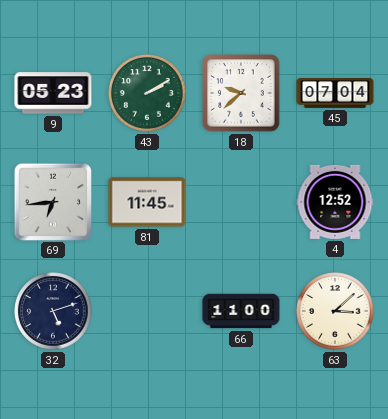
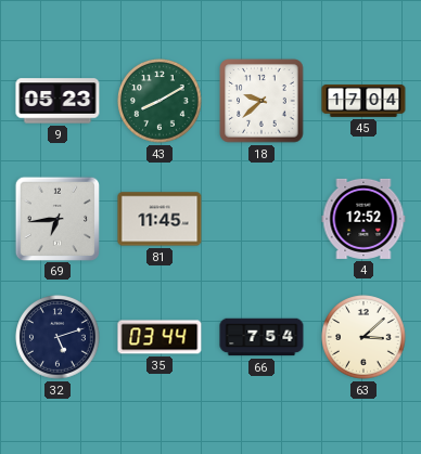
43: 2:10 -> 8:10
45: 07:04 -> 17:04
35: none -> 03:44
66: 11:00 -> 7:54
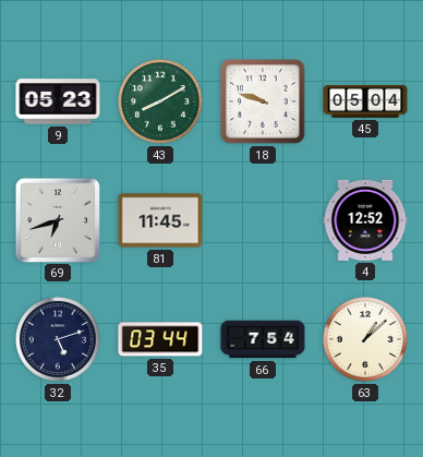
18: 9:38 -> 9:48
45: 17:04 -> 05:04
69: 6:44 -> 6:42
63: 3:08 -> 1:08
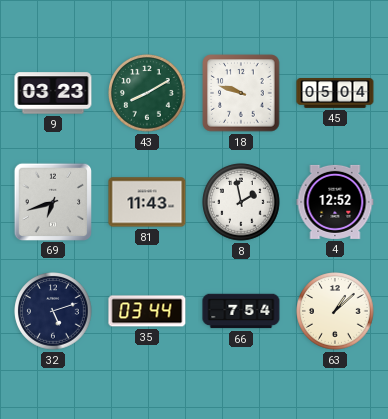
9: 05:23 -> 03:23
81: 11:45 -> 11:43
8: none -> 1:58
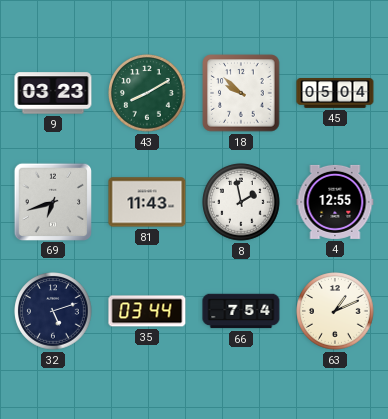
18: 9:48 -> 9:52
4: 12:52 -> 12:55
63: 1:08 -> 1:11
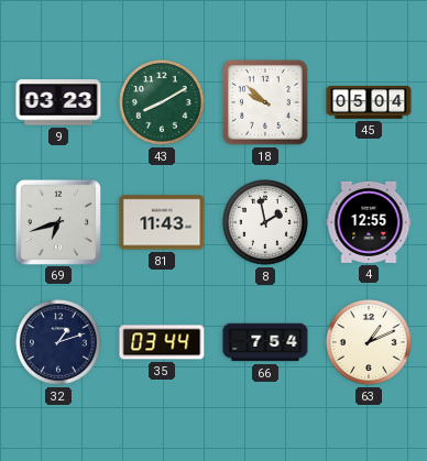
32: 5:12 -> 1:12
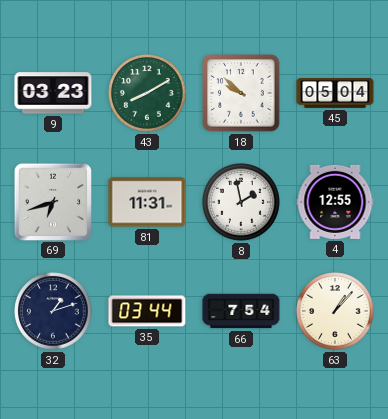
81: 11:43 -> 11:31
63: 1:11 -> 1:07
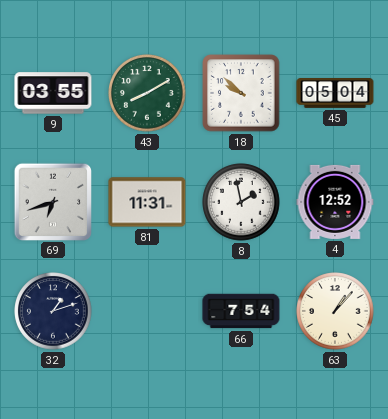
9: 03:23 -> 03:55
4: 12:55 -> 12:52
35: 03:44 -> none
